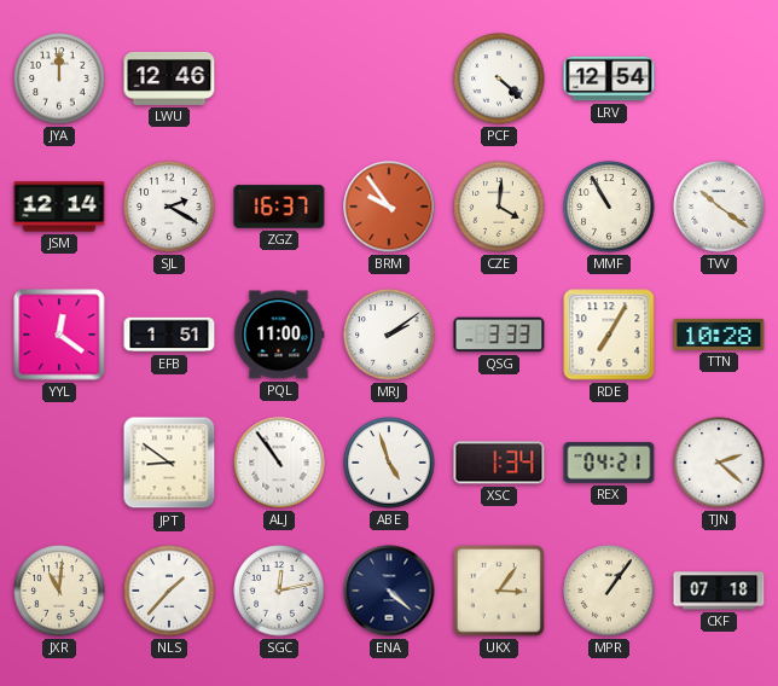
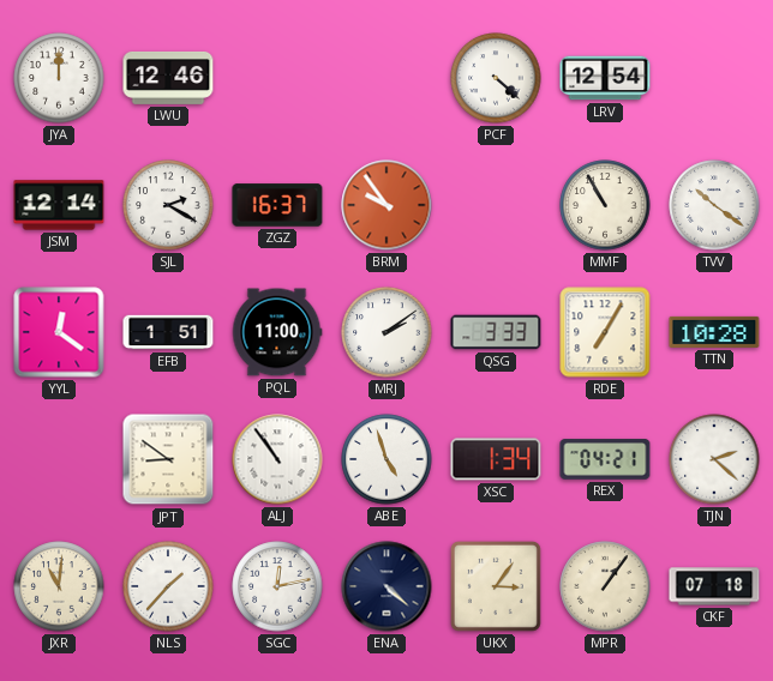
CZE: 4:01 -> none
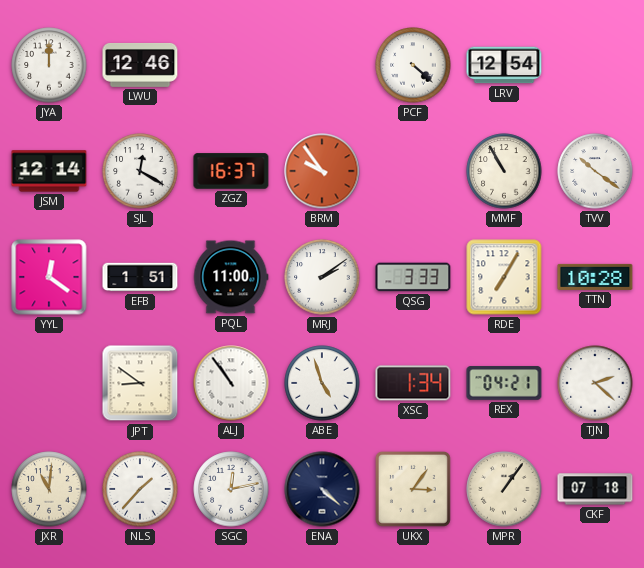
SJL: 2:20 -> 12:20
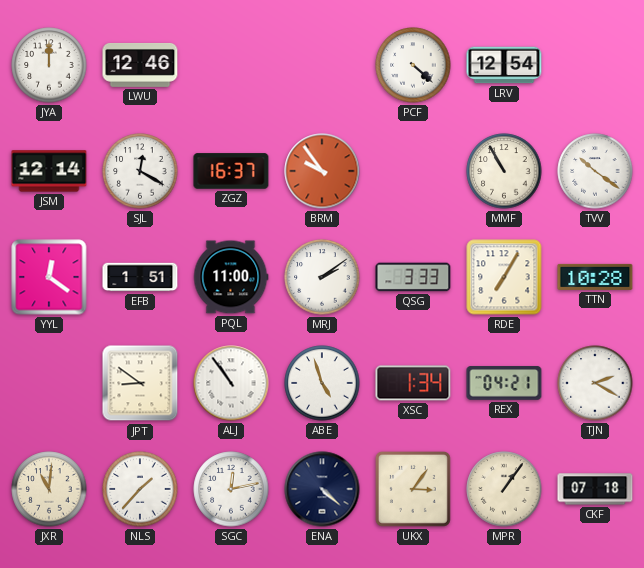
TJN: 2:22 -> 2:20
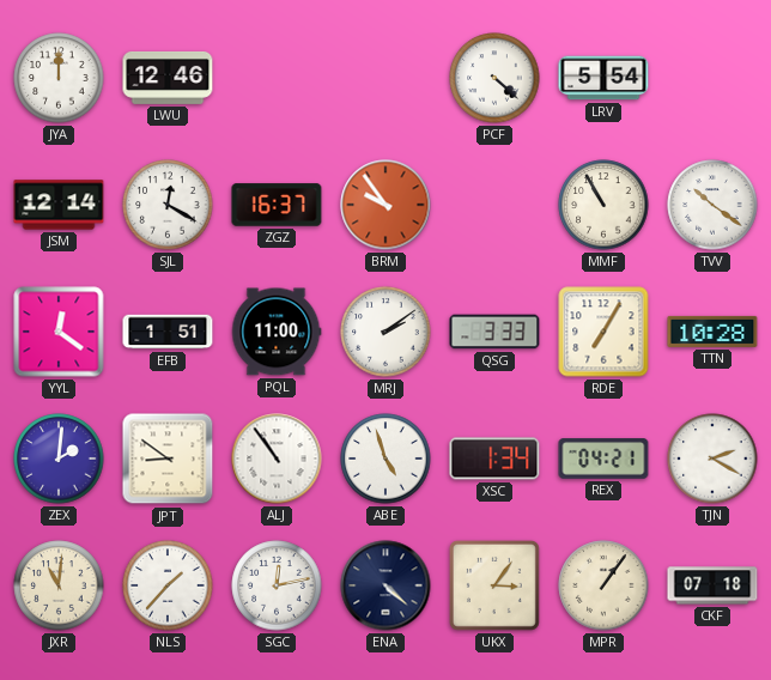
LRV: 12:54 -> 5:54
ZEX: none -> 2:01
